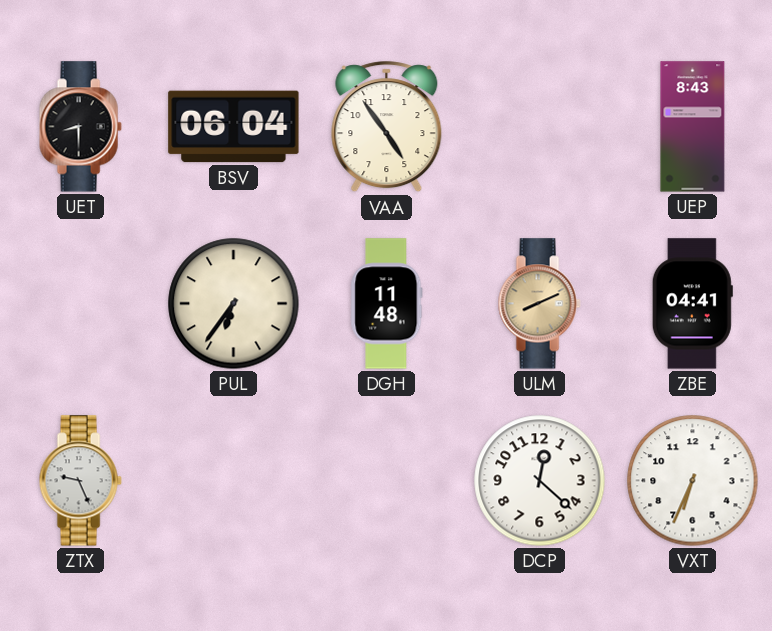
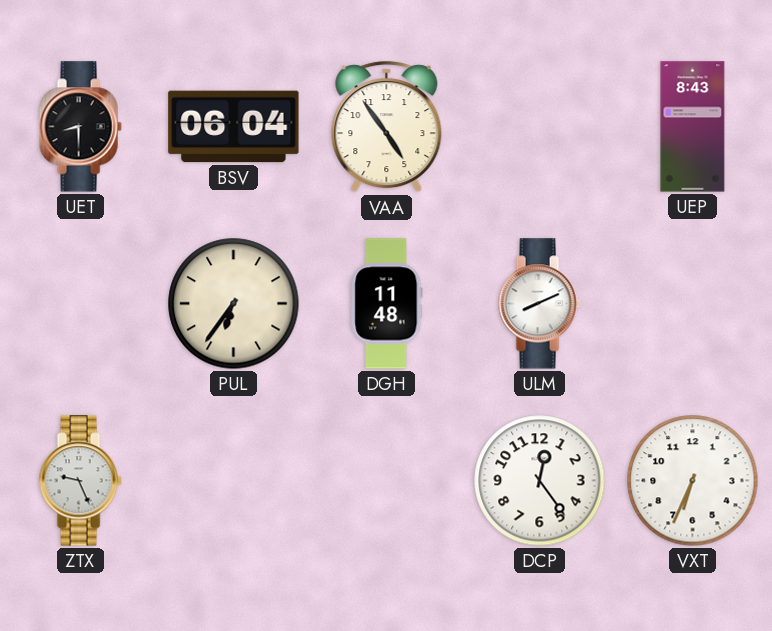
ULM dial: champagne -> white
ZBE: 04:41 -> none
DCP: 12:22 -> 12:24
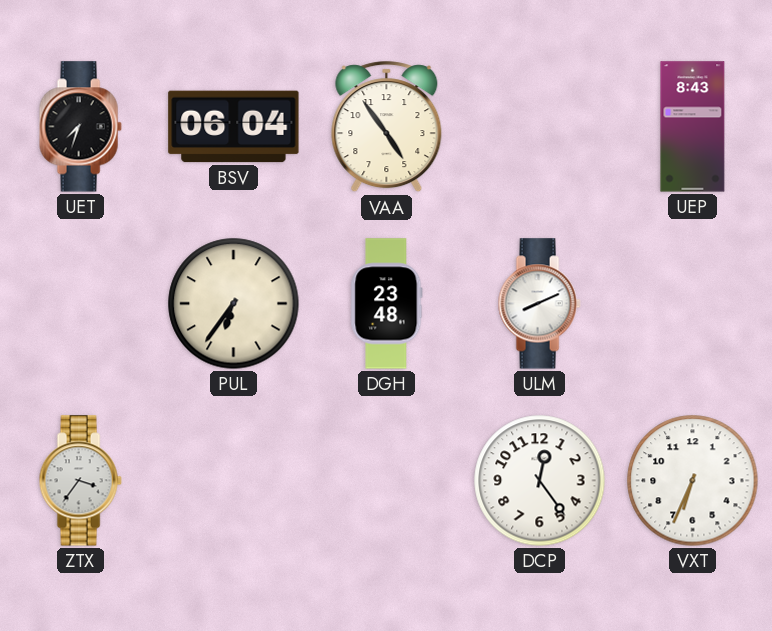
UET: 8:30 -> 7:33
DGH: 11:48 -> 23:48
ZTX: 9:26 -> 3:36
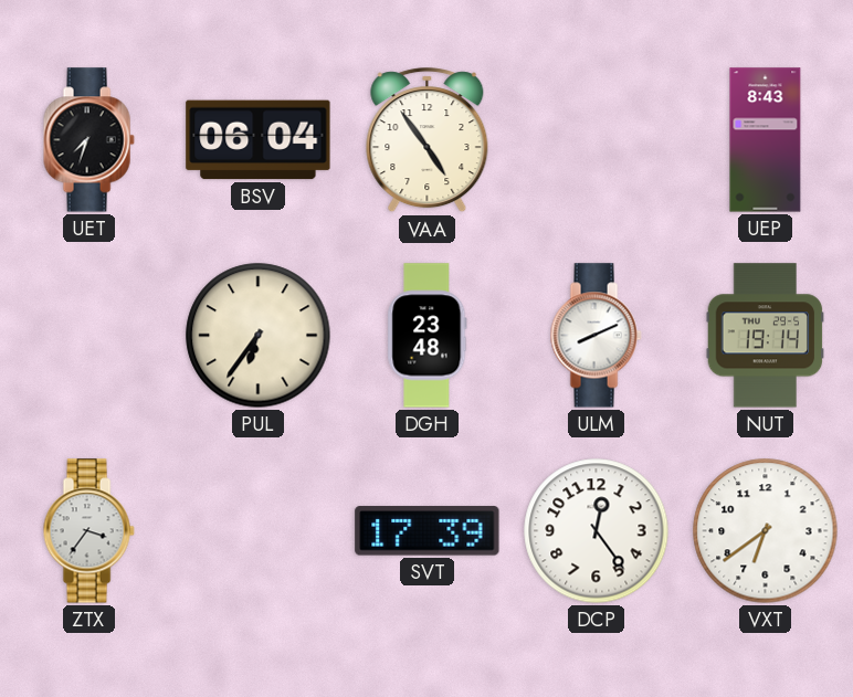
NUT: none -> 19:14
SVT: none -> 17:39
VXT: 6:34 -> 6:39
